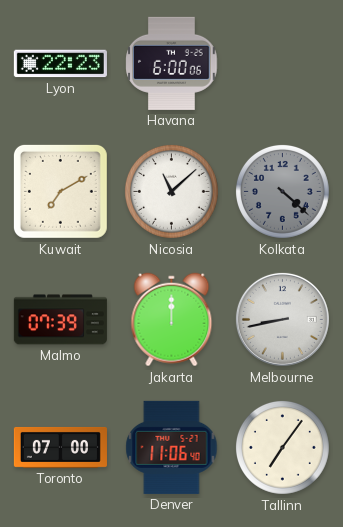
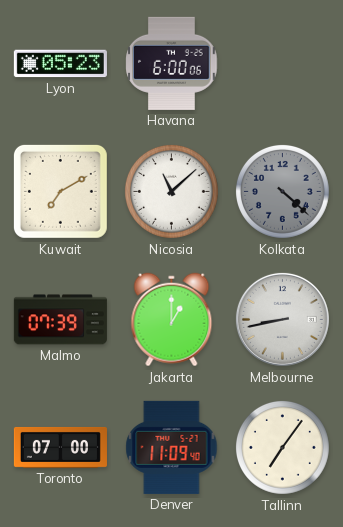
Lyon: 22:23 -> 05:23
Jakarta: 12:00 -> 1:00
Denver: 11:06 -> 11:09
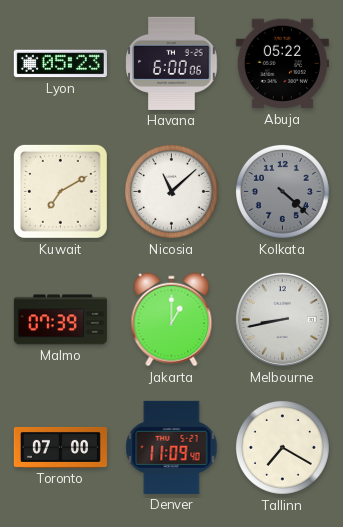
Abuja: none -> 05:22
Tallinn: 7:06 -> 7:20
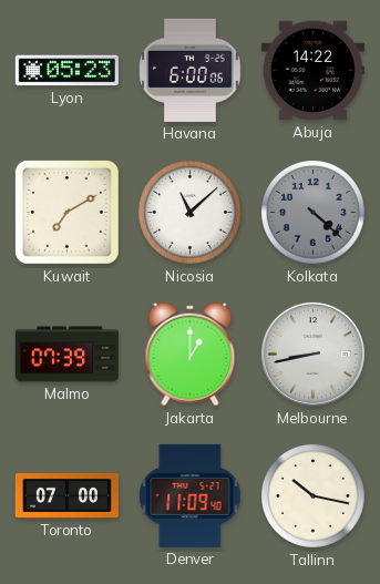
Abuja: 05:22 -> 14:22
Tallinn: 7:20 -> 10:17
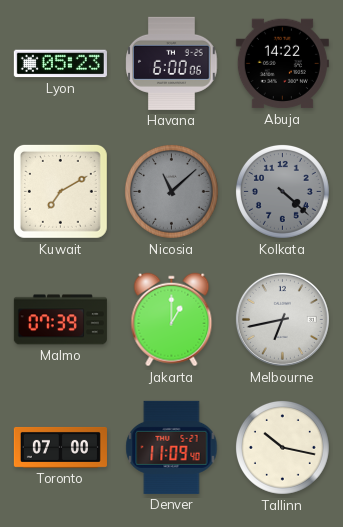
Nicosia dial: white -> grey
Melbourne: 8:43 -> 6:43
